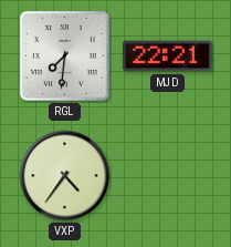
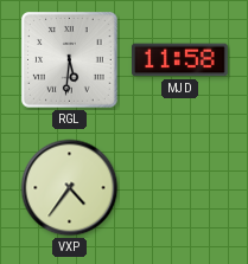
RGL: 7:31 -> 5:31
MJD: 22:21 -> 11:58
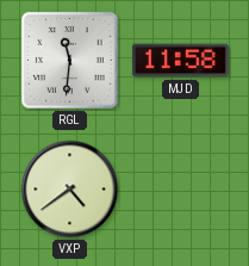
RGL: 5:31 -> 11:31
VXP: 4:36 -> 4:39
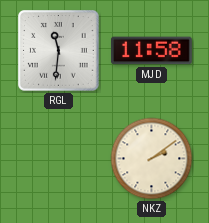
VXP: 4:39 -> none
NKZ: none -> 2:09
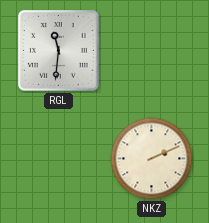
MJD: 11:58 -> none
NKZ: 2:09 -> 2:11
